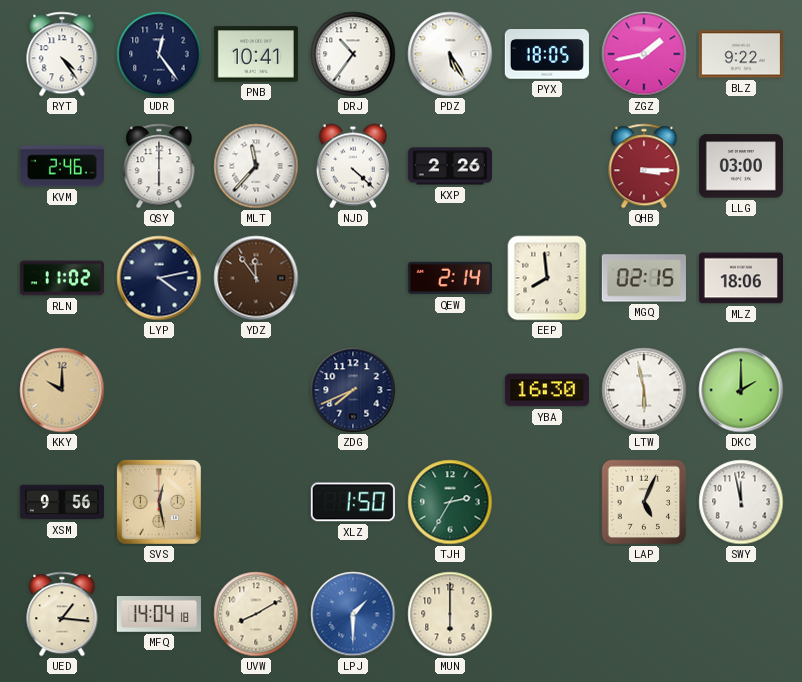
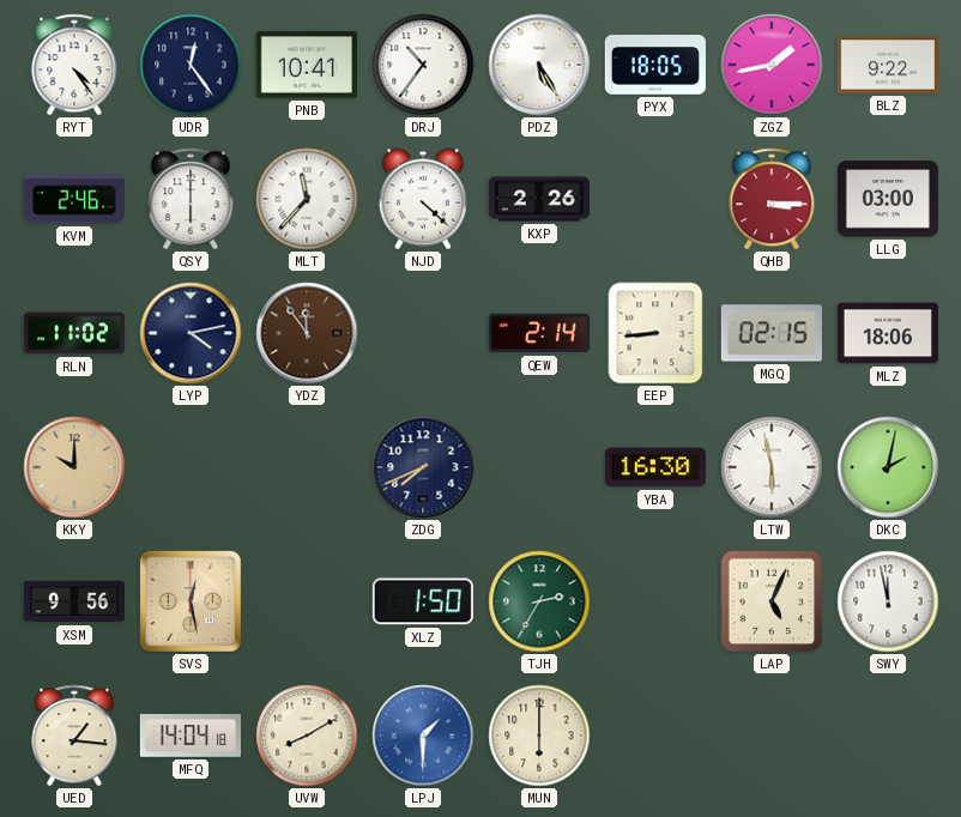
EEP: 7:59 -> 8:44
DKC: 2:00 -> 2:02
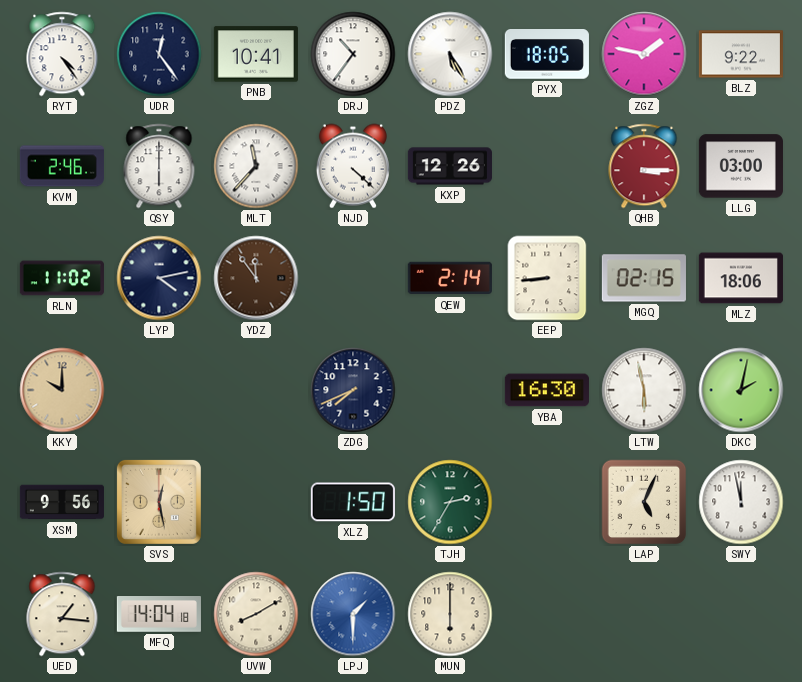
ZGZ: 1:43 -> 1:47
KXP: 2:26 -> 12:26
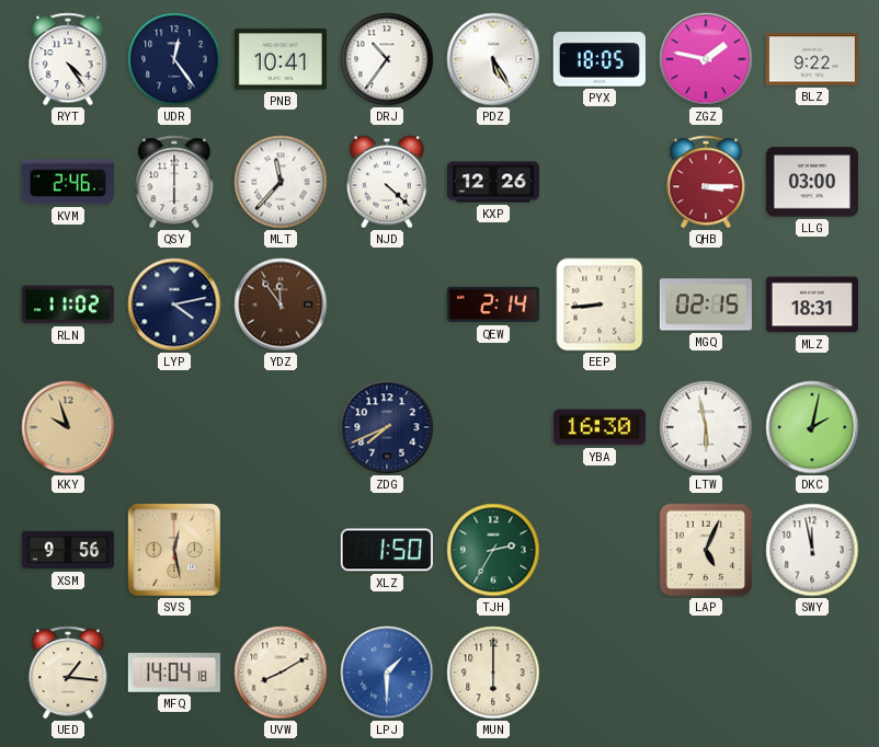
MLZ: 18:06 -> 18:31
KKY: 10:00 -> 9:57
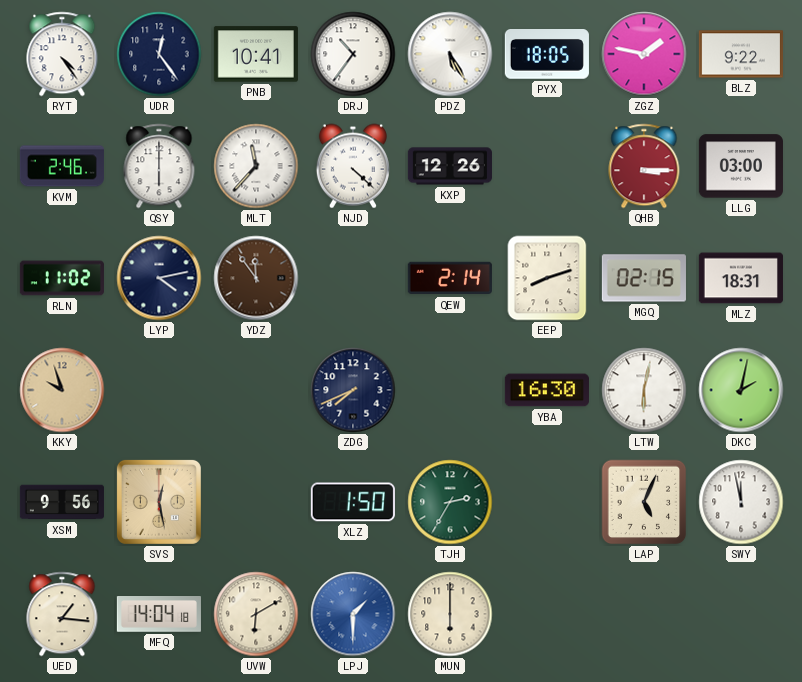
EEP: 8:44 -> 8:12
LTW: 5:58 -> 6:02
UVW: 8:10 -> 6:10
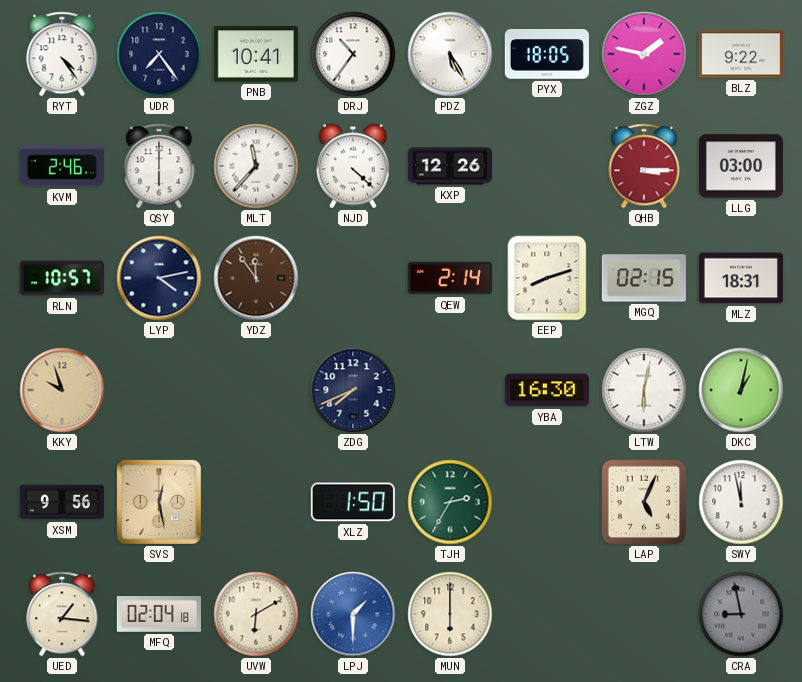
UDR: 12:24 -> 7:24
RLN: 11:02 -> 10:57
DKC: 2:02 -> 1:02
MFQ: 14:04 -> 02:04
CRA: none -> 8:58
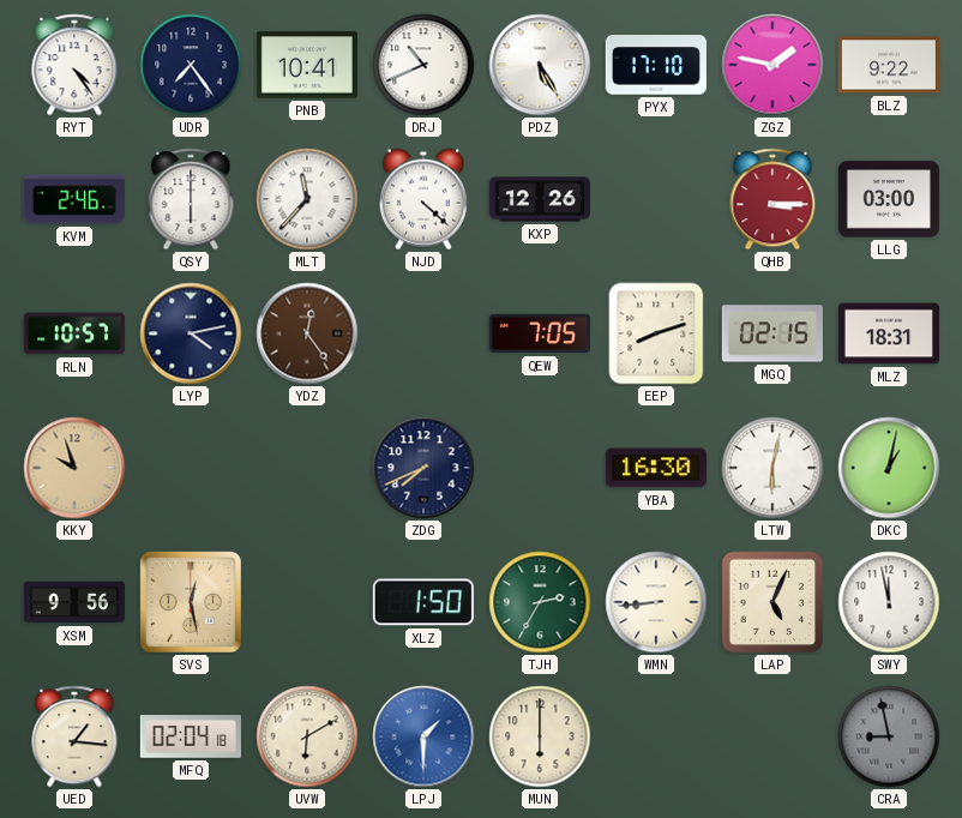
DRJ: 10:36 -> 10:41
PYX: 18:05 -> 17:10
YDZ: 11:54 -> 12:24
QEW: 2:14 -> 7:05
WMN: none -> 8:44
